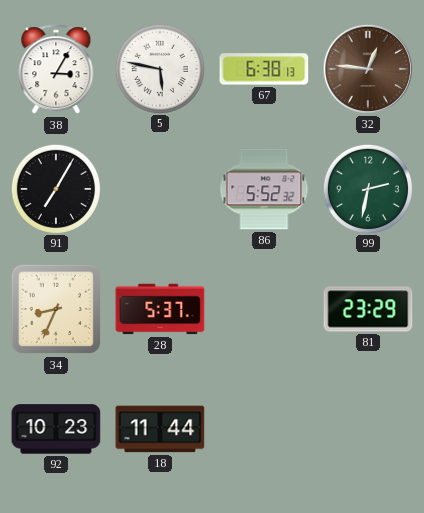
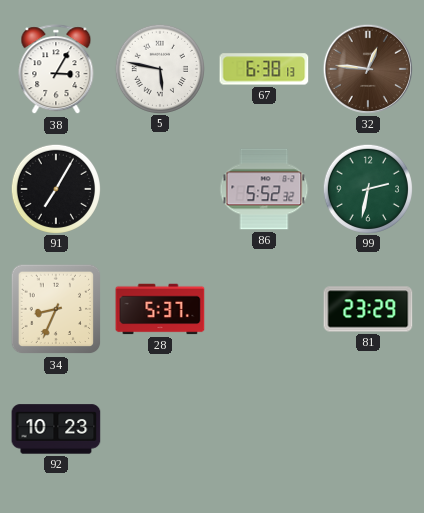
18: 11:44 -> none
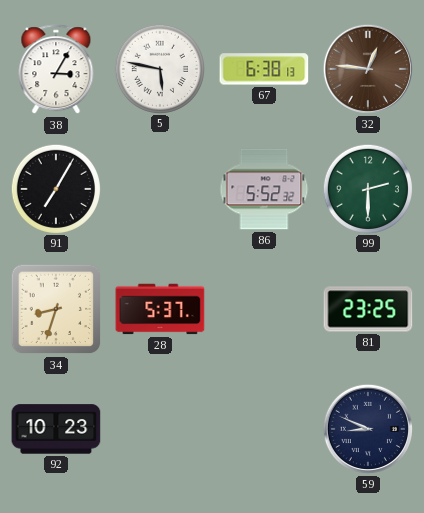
99: 2:32 -> 2:30
34: 8:34 -> 8:33
81: 23:29 -> 23:25
59: none -> 8:49
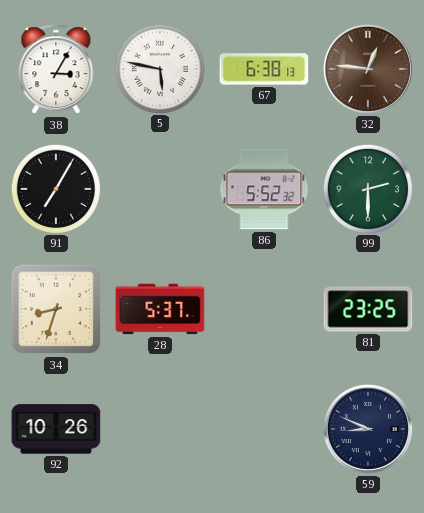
92: 10:23 -> 10:26
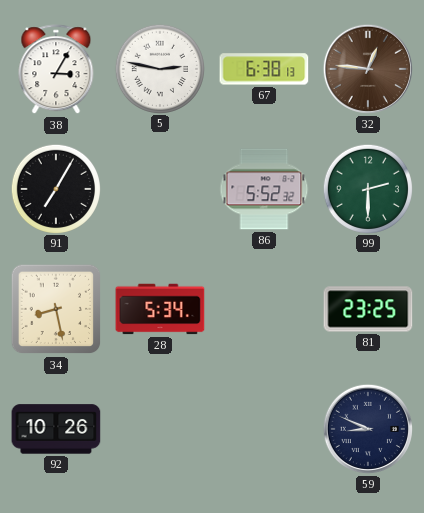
5: 5:47 -> 2:47
34: 8:33 -> 8:28
28: 5:37 -> 5:34
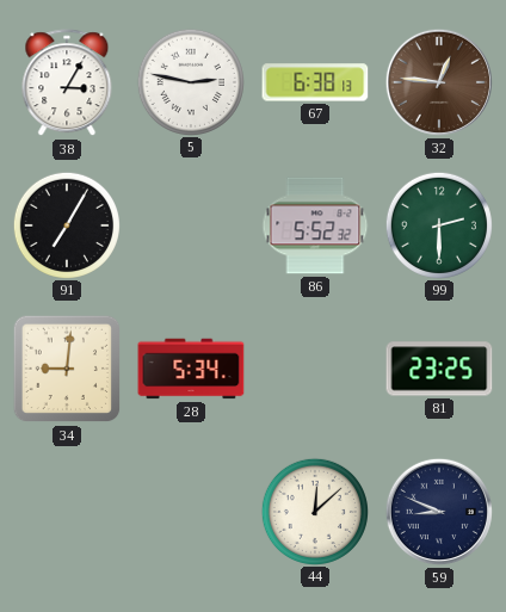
34: 8:28 -> 9:01
92: 10:26 -> none
44: none -> 12:08
